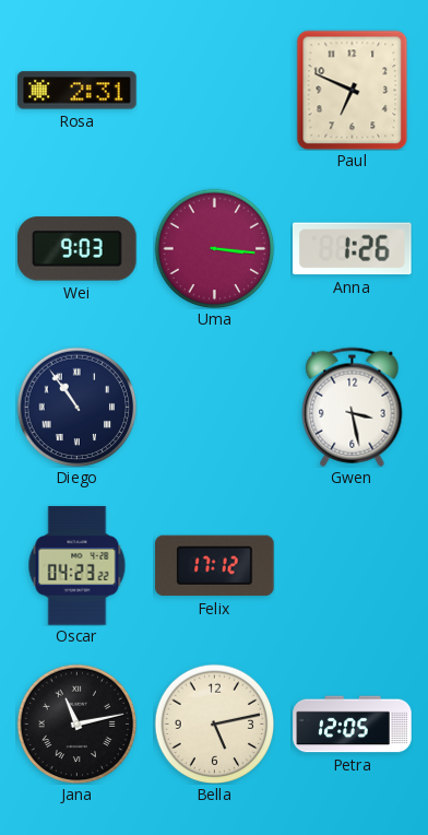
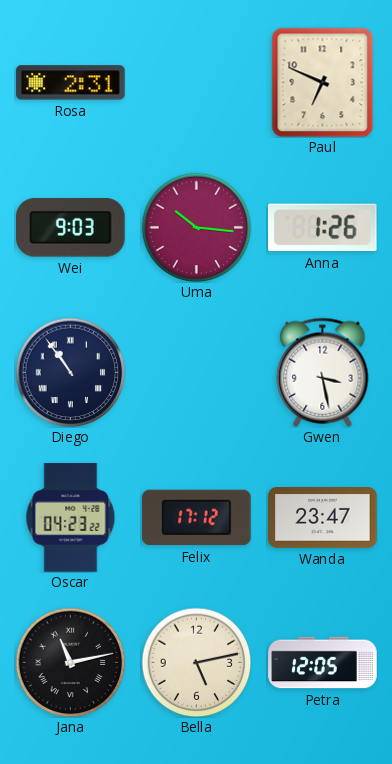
Uma: 3:16 -> 10:16
Wanda: none -> 23:47
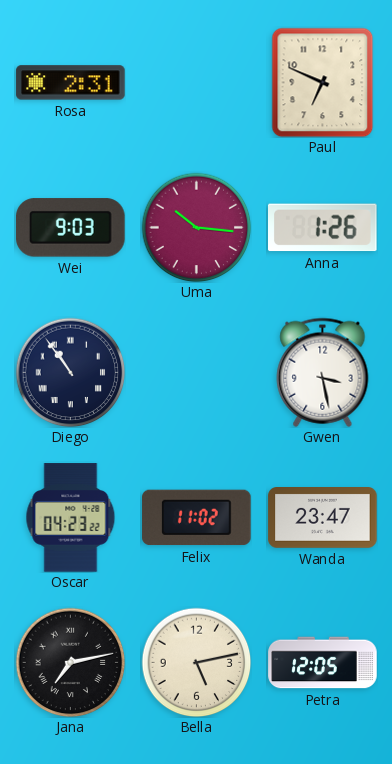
Felix: 17:12 -> 11:02
Jana: 11:13 -> 7:13
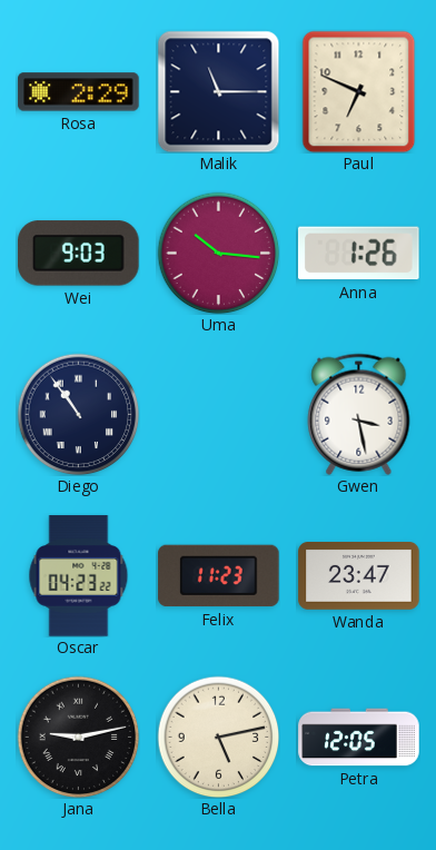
Rosa: 2:31 -> 2:29
Malik: none -> 11:15
Felix: 11:02 -> 11:23
Jana: 7:13 -> 9:13
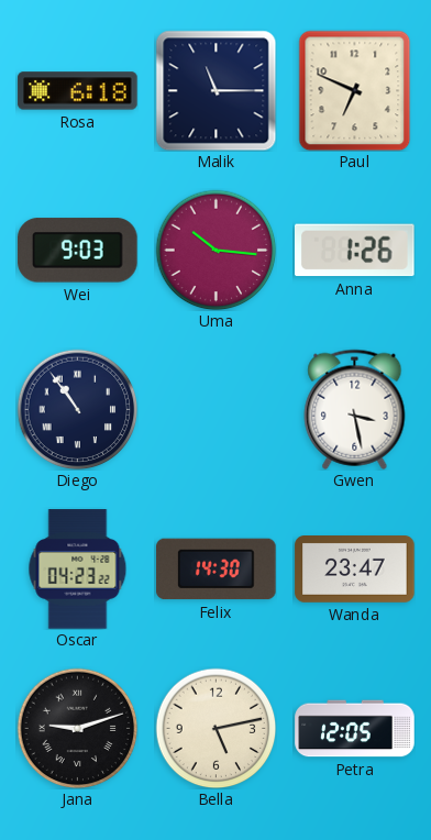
Rosa: 2:29 -> 6:18
Felix: 11:23 -> 14:30
Jana: 9:13 -> 9:12
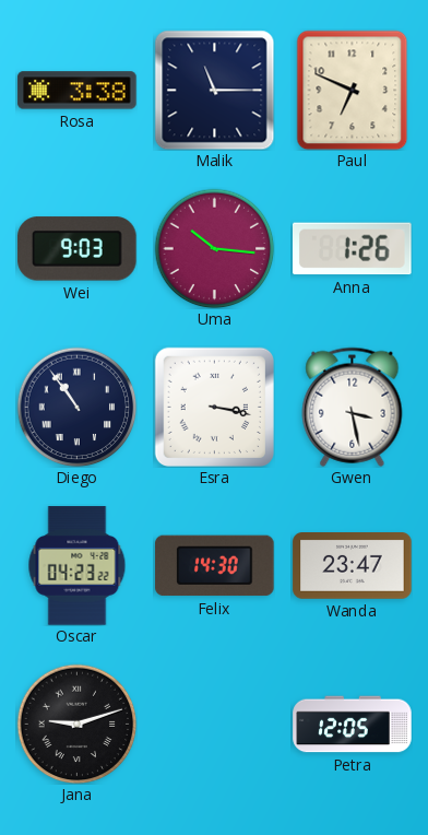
Rosa: 6:18 -> 3:38
Esra: none -> 3:17
Bella: 5:13 -> none
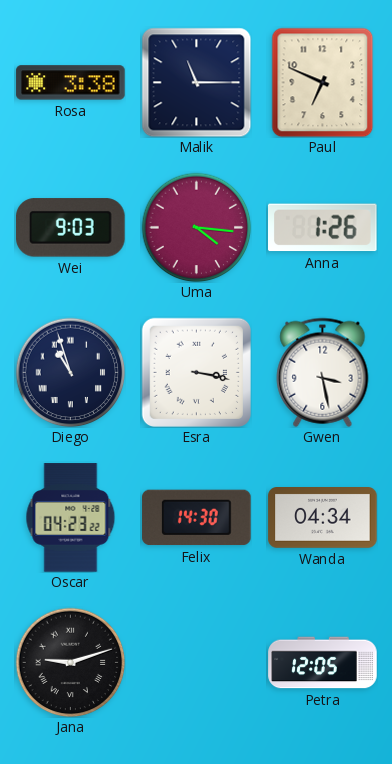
Uma: 10:16 -> 4:16
Diego: 10:54 -> 10:57
Wanda: 23:47 -> 04:34
